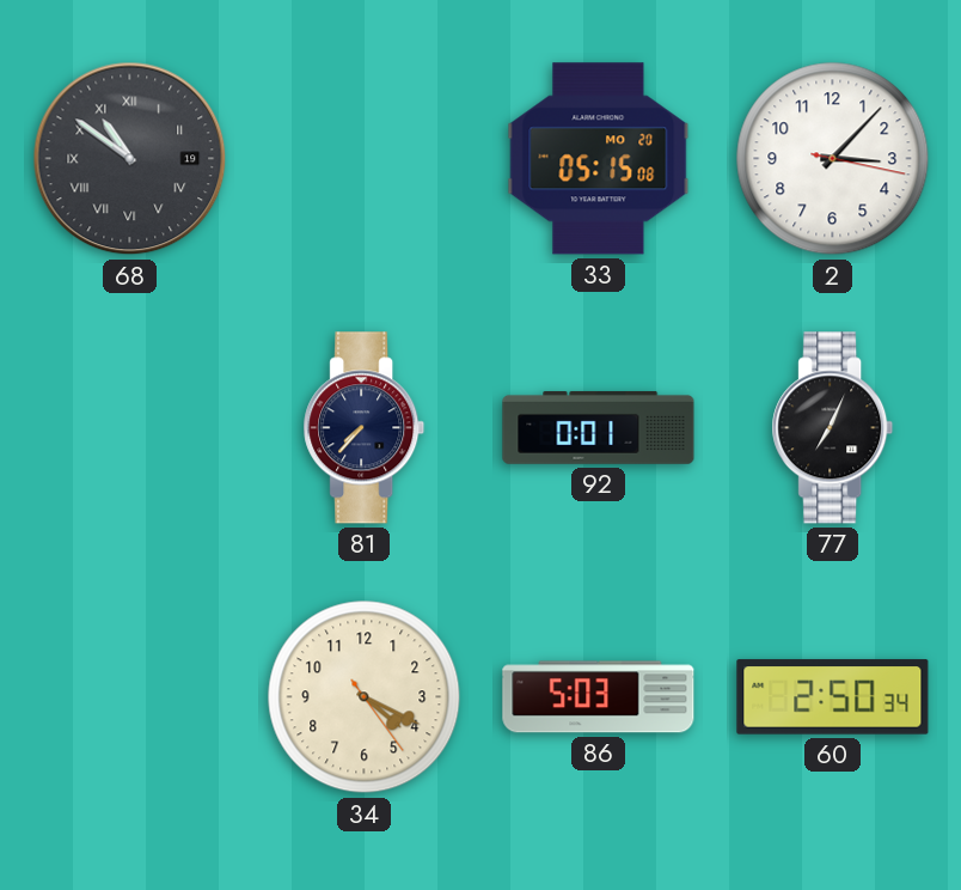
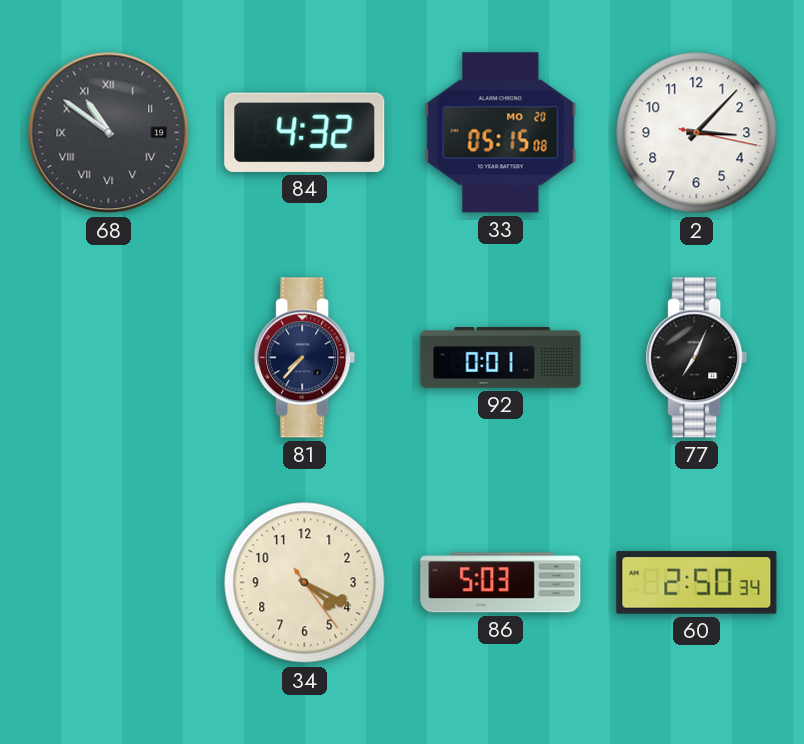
84: none -> 4:32
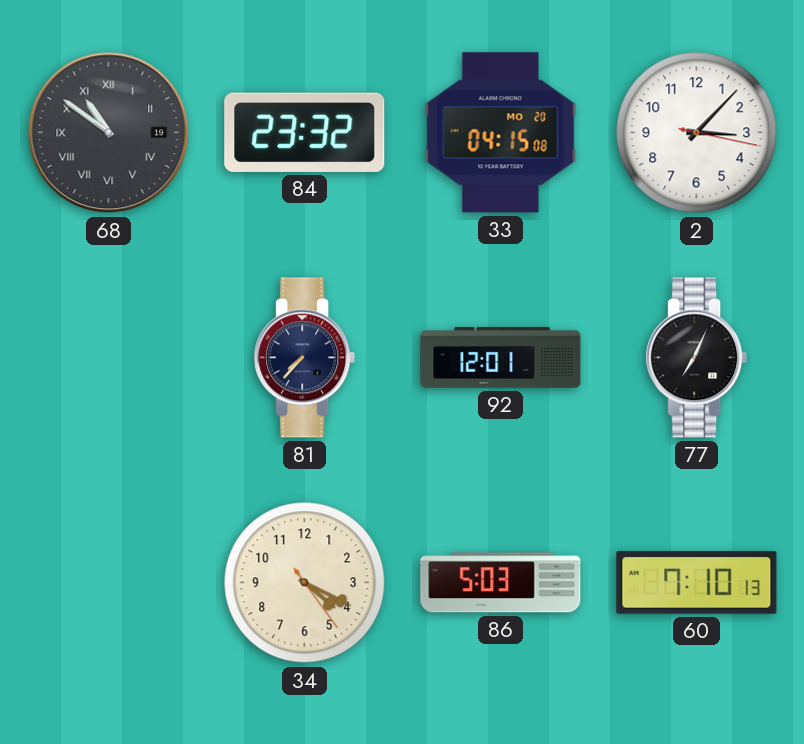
84: 4:32 -> 23:32
33: 05:15 -> 04:15
92: 0:01 -> 12:01
60: 2:50 -> 7:10
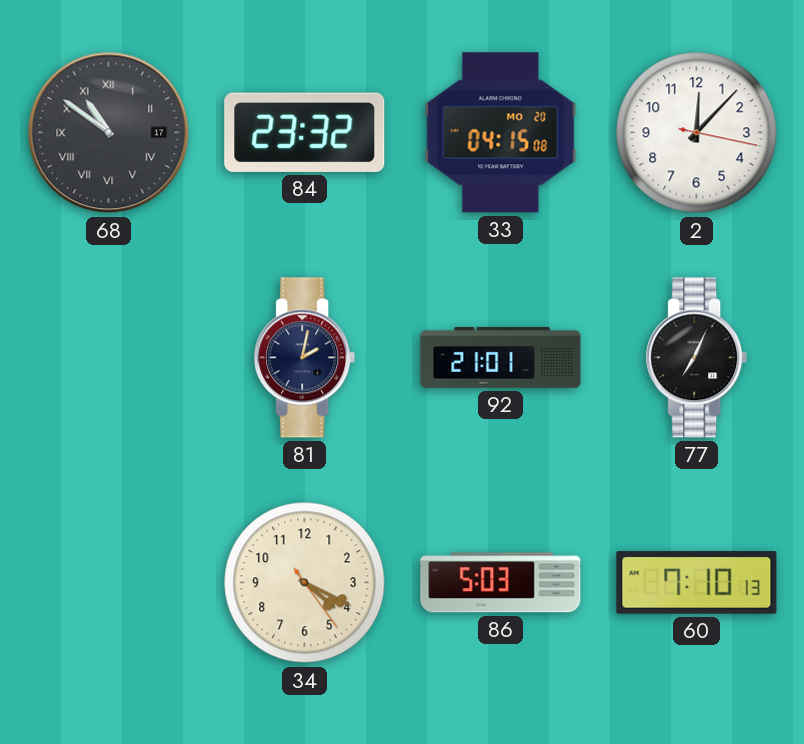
68 date: 19 -> 17
2: 3:07 -> 12:07
81: 7:37 -> 2:02
92: 12:01 -> 21:01
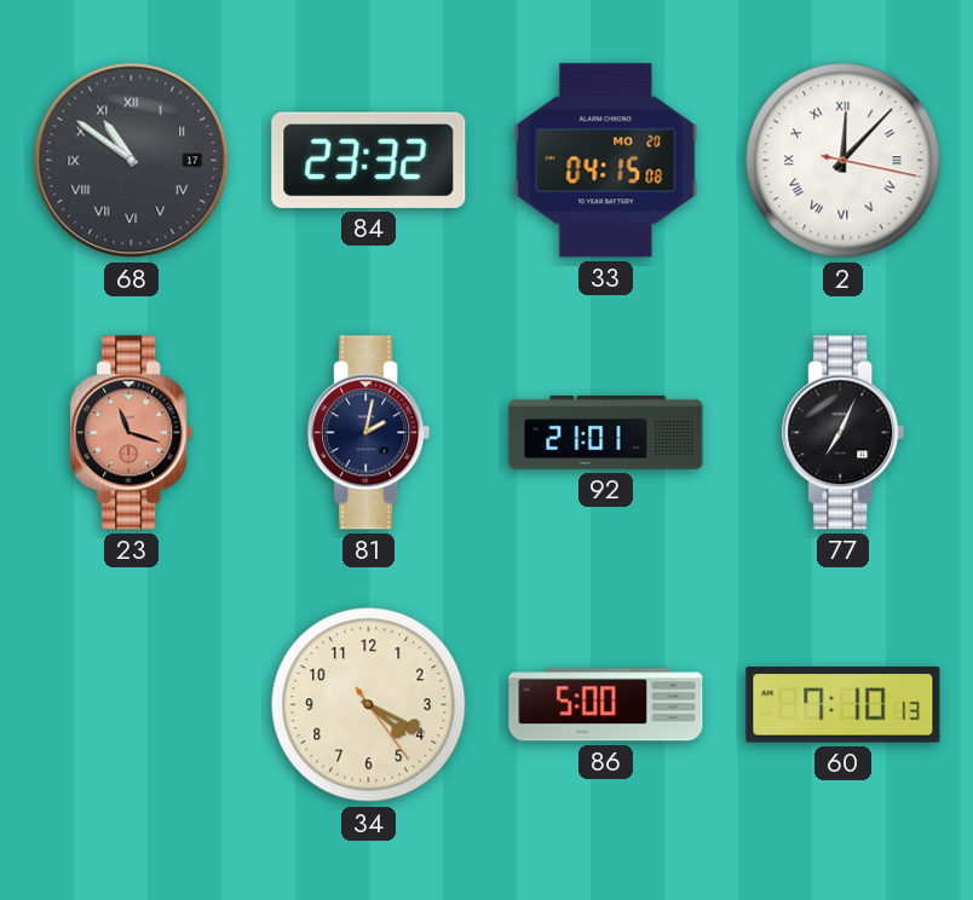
2 numerals: Arabic -> Roman
23: none -> 11:18
86: 5:03 -> 5:00
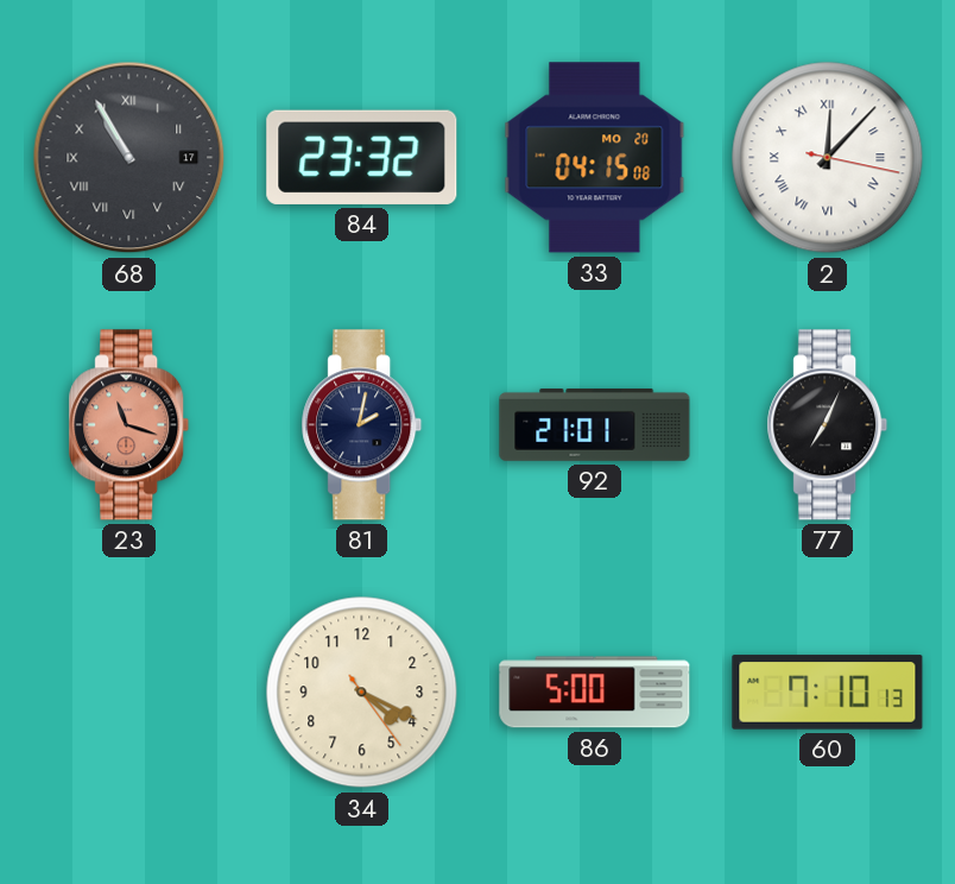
68: 10:51 -> 10:55
